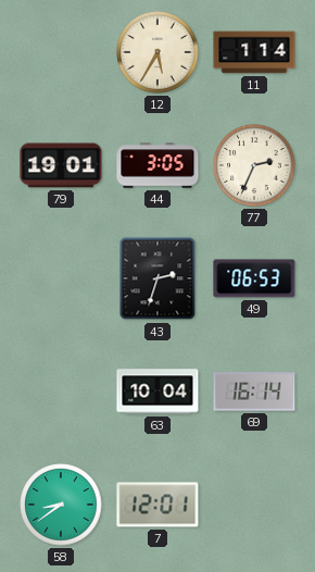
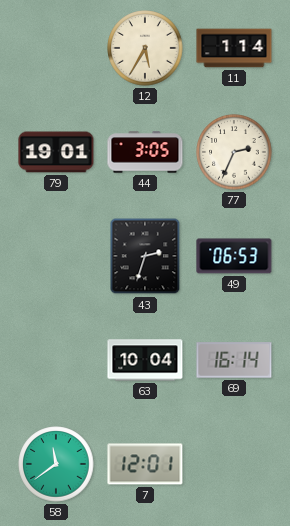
58: 8:39 -> 11:39
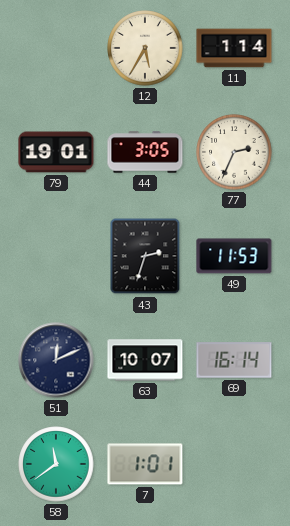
49: 06:53 -> 11:53
51: none -> 12:11
63: 10:04 -> 10:07
7: 12:01 -> 1:01
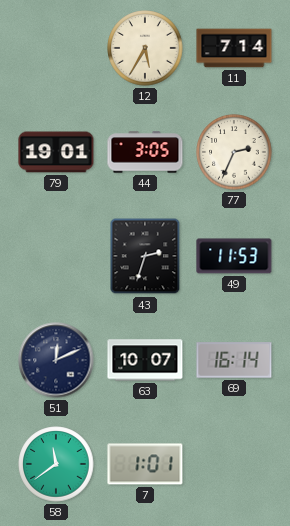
11: 1:14 -> 7:14
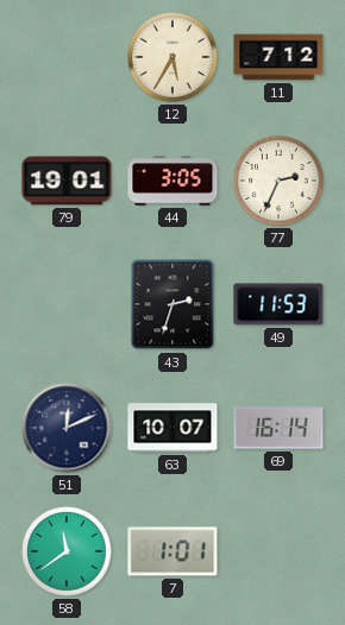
11: 7:14 -> 7:12
